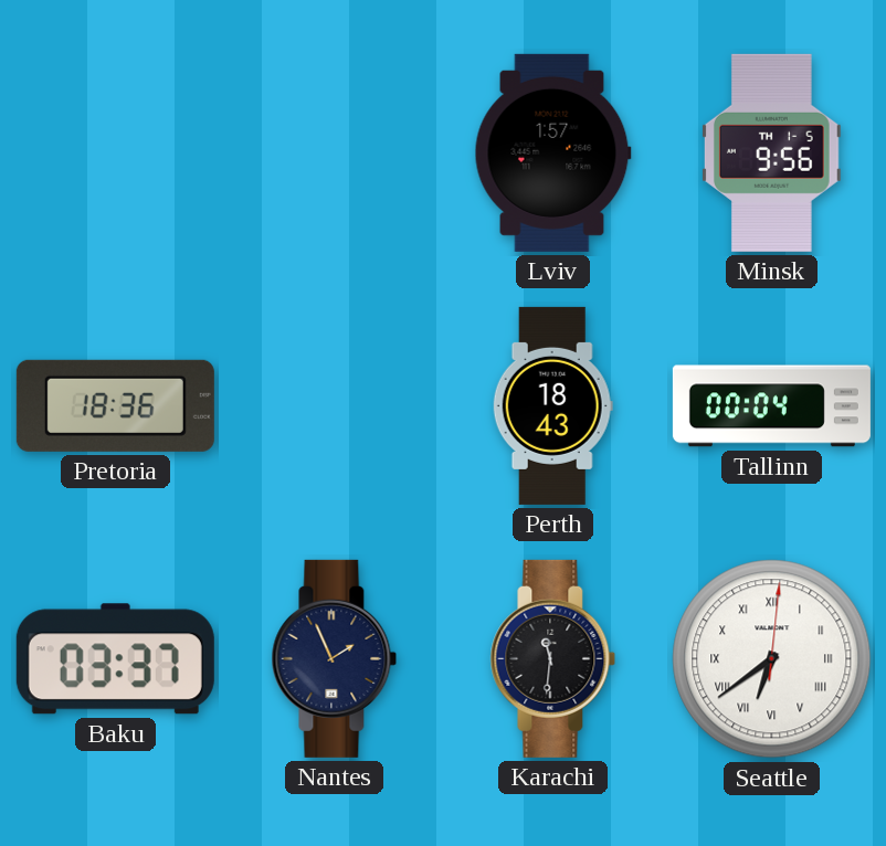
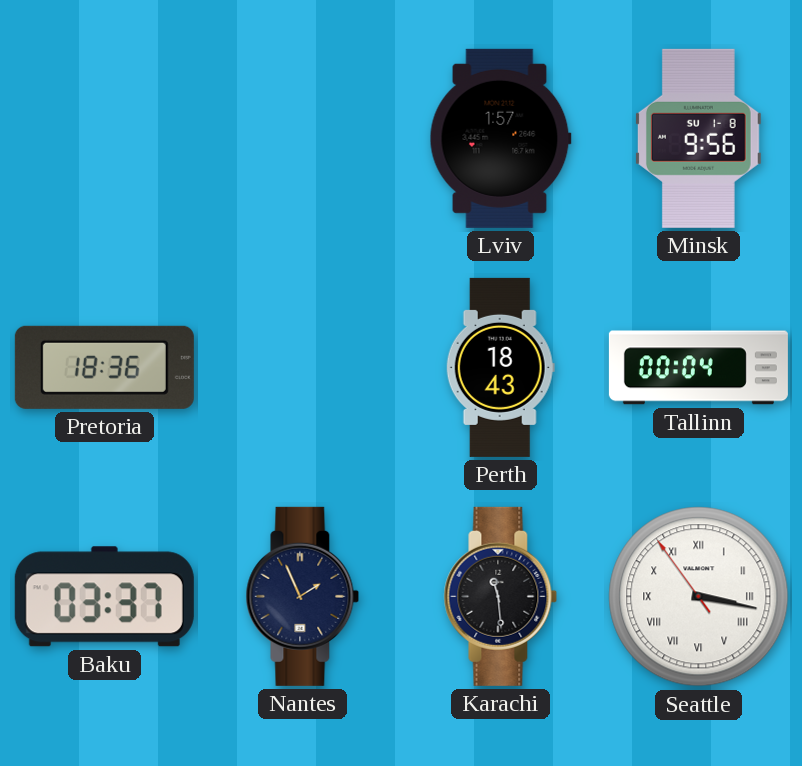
Minsk date: TH 1-5 -> SU 1-8
Karachi: 11:31 -> 11:29
Seattle: 6:39 -> 3:16
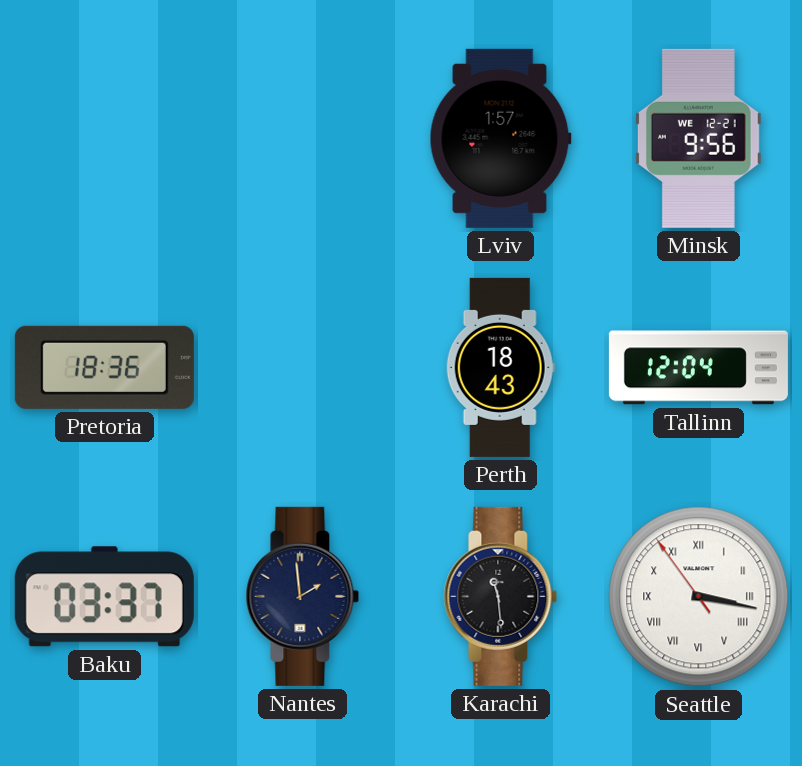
Minsk date: SU 1-8 -> WE 12-21
Tallinn: 00:04 -> 12:04
Nantes: 1:56 -> 1:59
